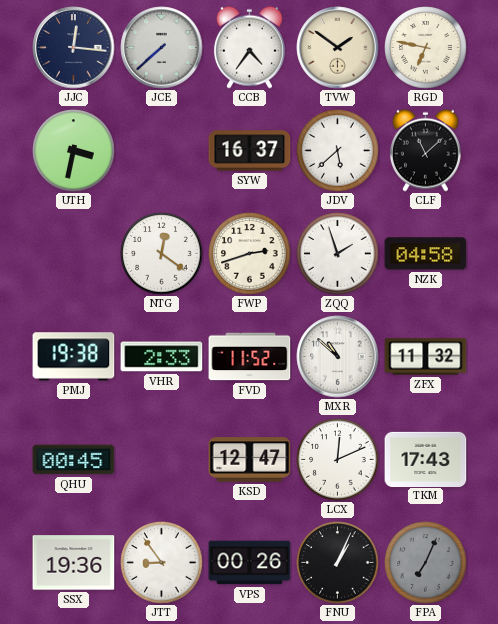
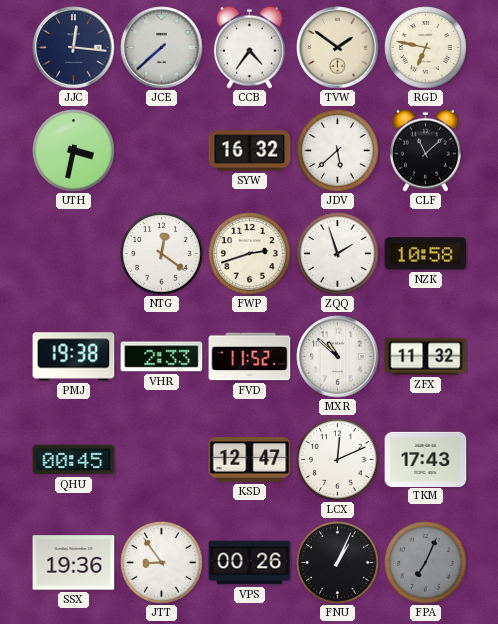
SYW: 16:37 -> 16:32
NZK: 04:58 -> 10:58
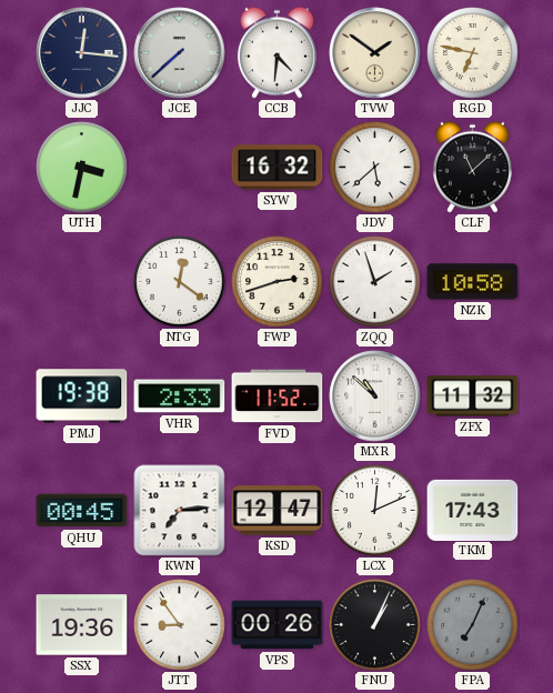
CCB: 4:36 -> 4:31
KWN: none -> 7:14
